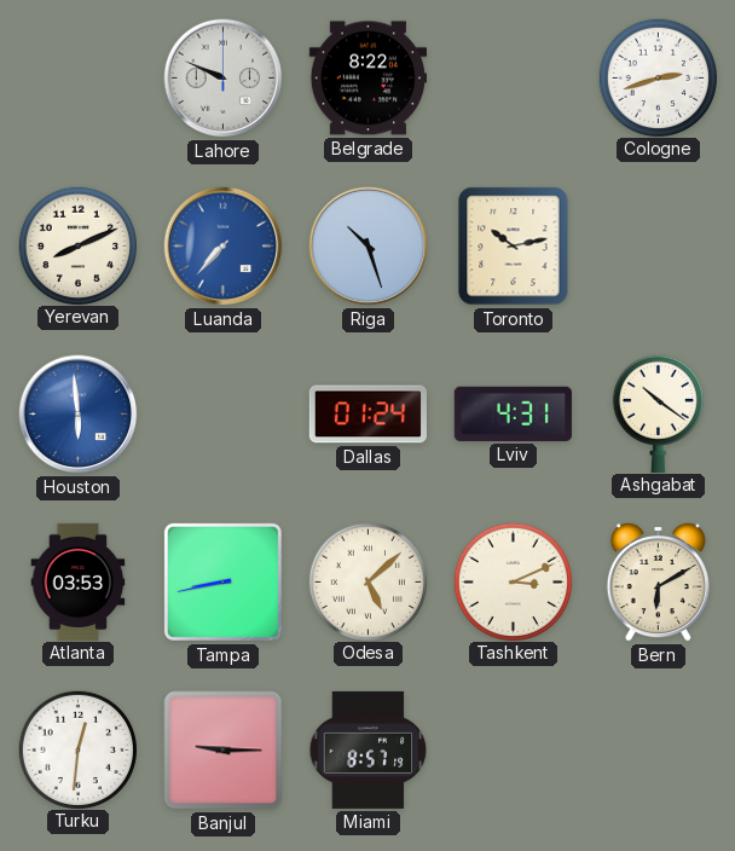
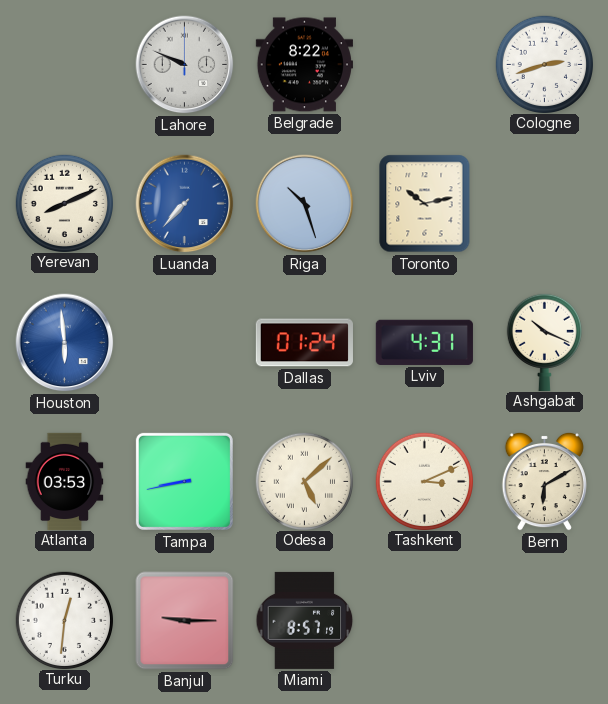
Ashgabat: 10:21 -> 10:19
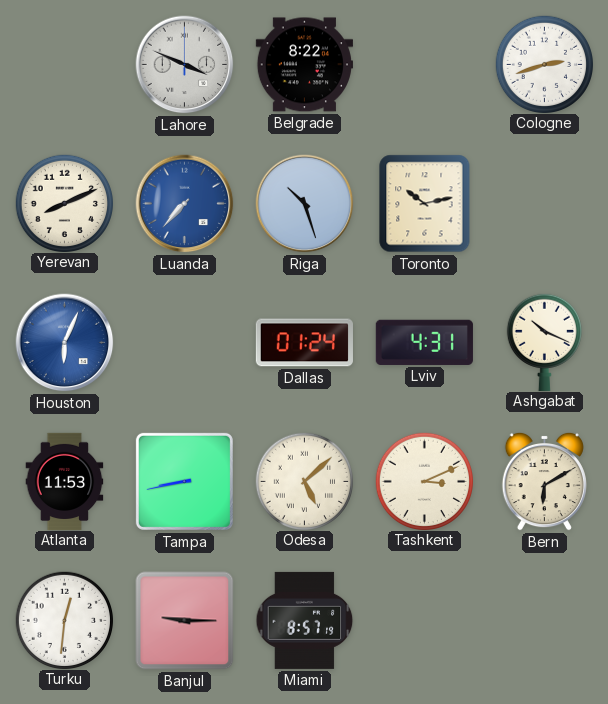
Lahore: 9:49 -> 3:49
Houston: 5:59 -> 6:04
Atlanta: 03:53 -> 11:53
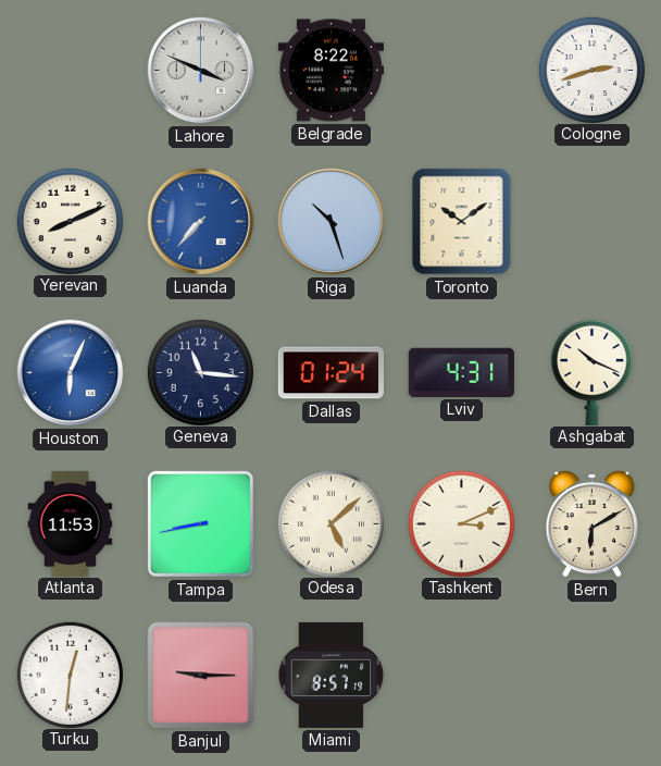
Toronto: 10:13 -> 10:09
Geneva: none -> 11:16
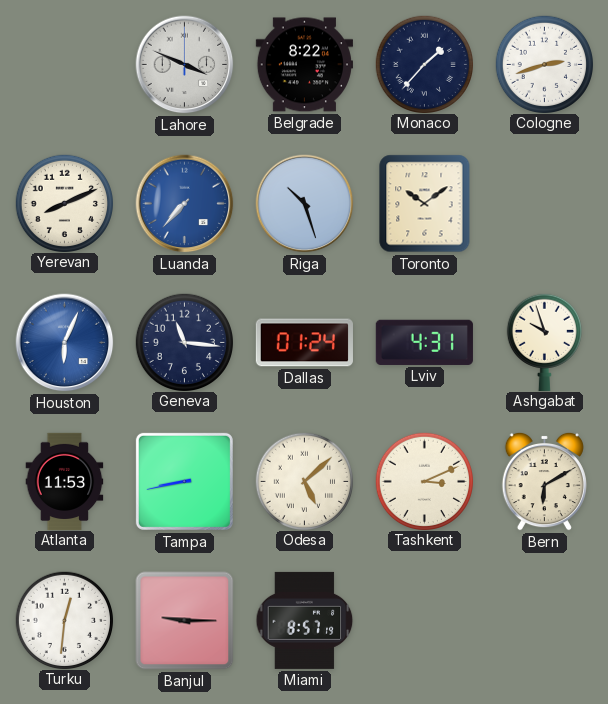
Monaco: none -> 1:37
Ashgabat: 10:19 -> 9:57
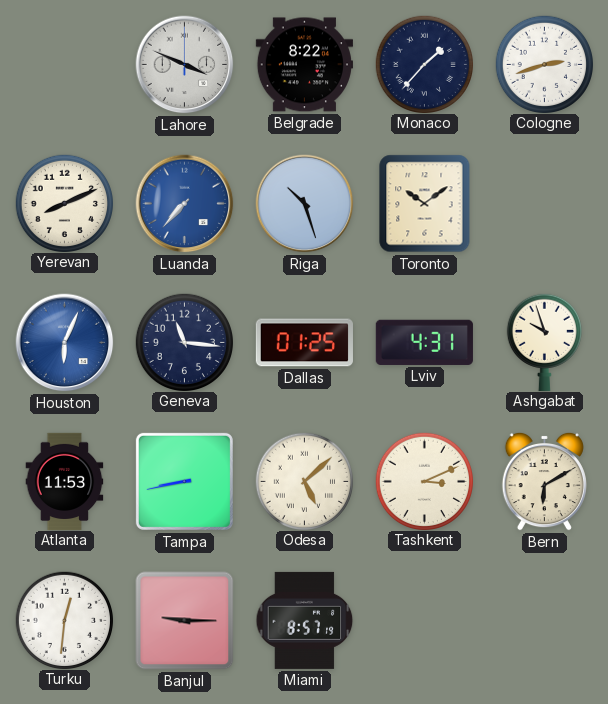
Dallas: 01:24 -> 01:25
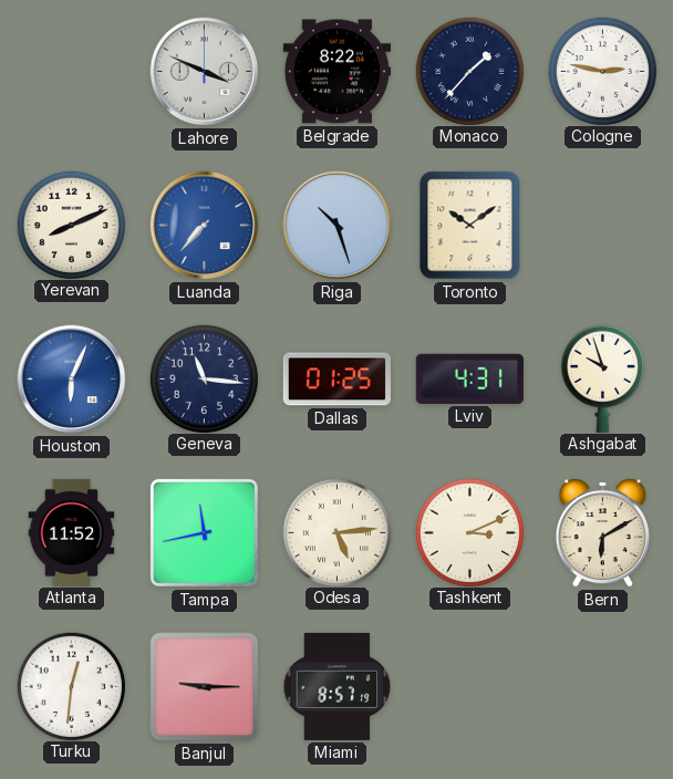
Cologne: 2:42 -> 2:47
Atlanta: 11:53 -> 11:52
Tampa: 8:43 -> 11:43
Odesa: 5:08 -> 5:14
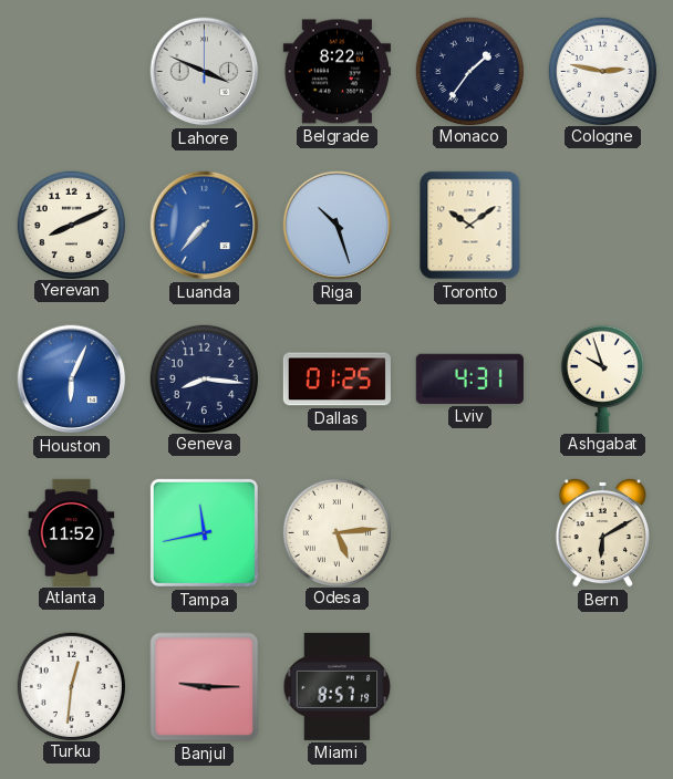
Monaco: 1:37 -> 1:36
Geneva: 11:16 -> 8:16
Tashkent: 3:11 -> none
